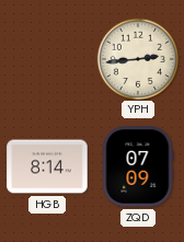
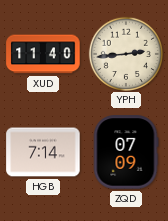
XUD: none -> 11:40
HGB: 8:14 -> 7:14
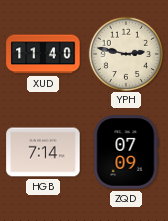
YPH: 2:44 -> 2:47
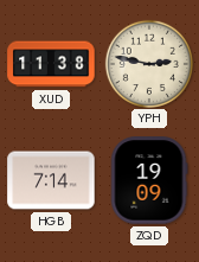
XUD: 11:40 -> 11:38
ZQD: 07:09 -> 19:09
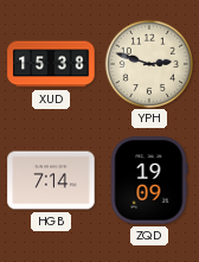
XUD: 11:38 -> 15:38
YPH: 2:47 -> 2:48
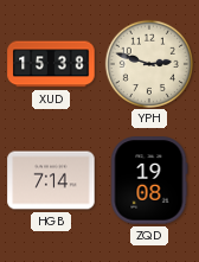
ZQD: 19:09 -> 19:08
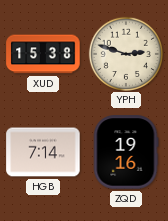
ZQD: 19:08 -> 19:16
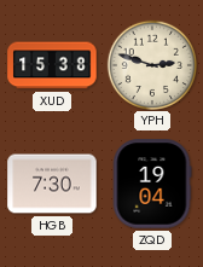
HGB: 7:14 -> 7:30
ZQD: 19:16 -> 19:04
